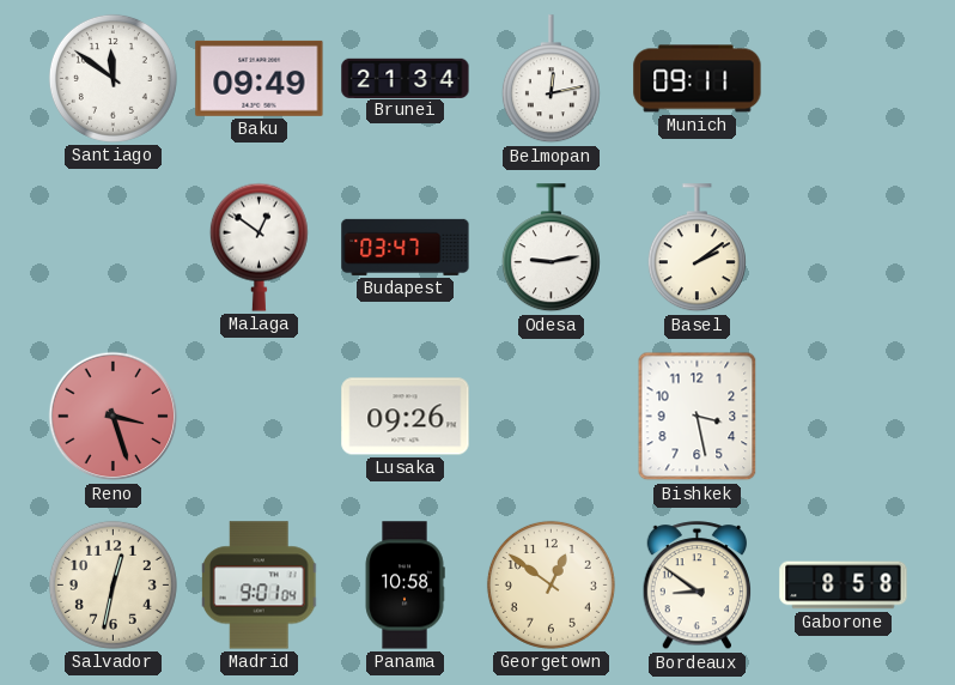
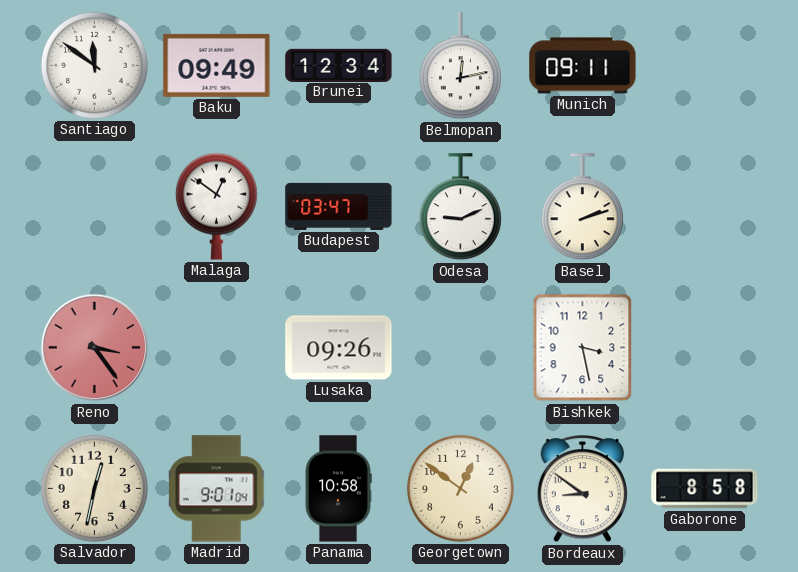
Brunei: 21:34 -> 12:34
Odesa: 9:13 -> 9:11
Basel: 2:09 -> 2:12
Reno: 3:27 -> 3:24
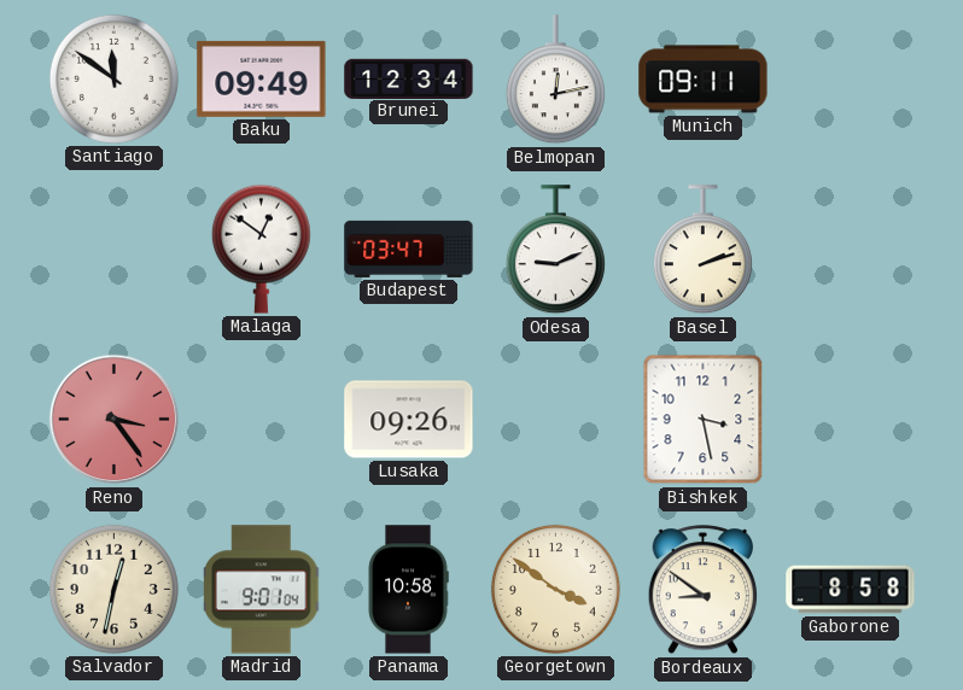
Georgetown: 12:51 -> 3:51
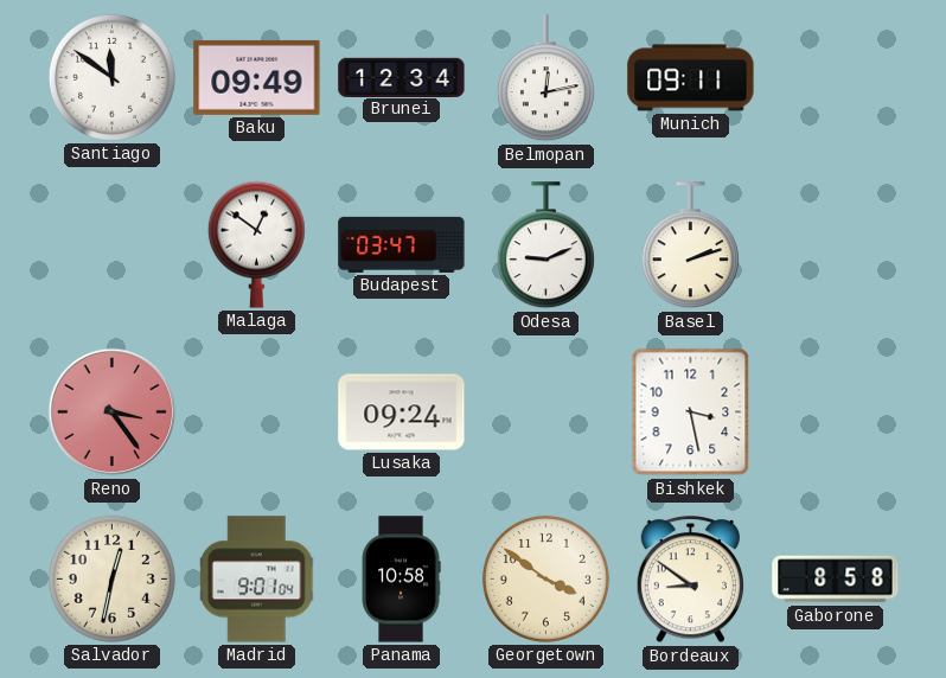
Lusaka: 09:26 -> 09:24
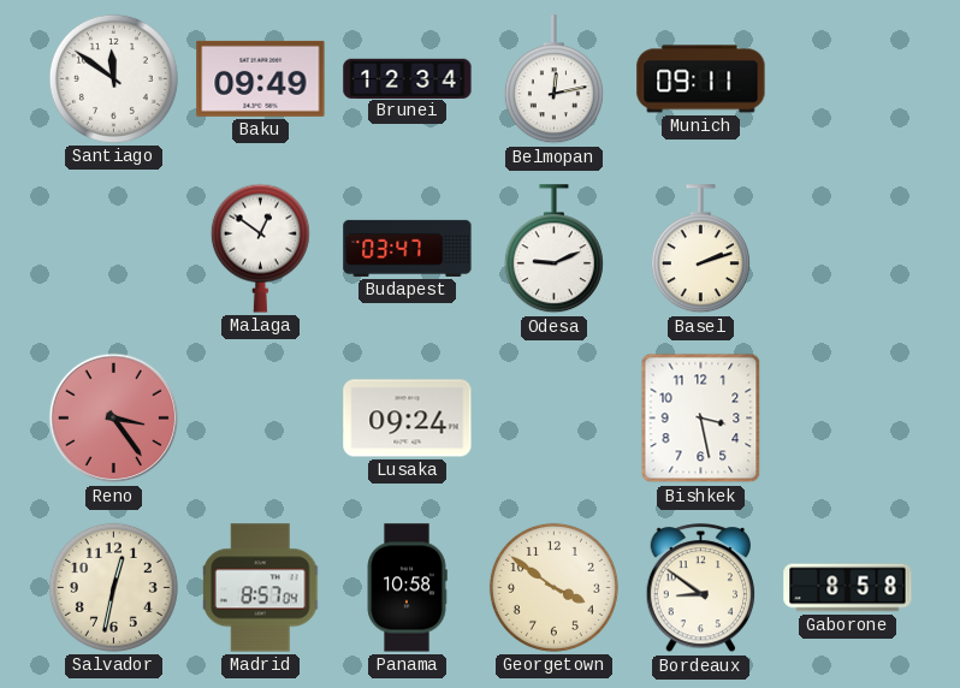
Madrid: 9:01 -> 8:57
